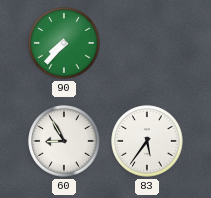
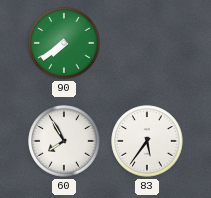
90: 7:37 -> 7:39
60: 8:55 -> 7:55
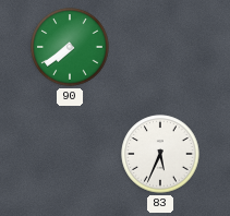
60: 7:55 -> none
83: 5:36 -> 5:34
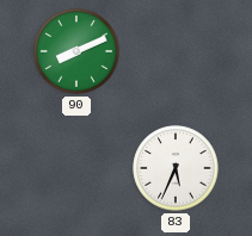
90: 7:39 -> 8:11
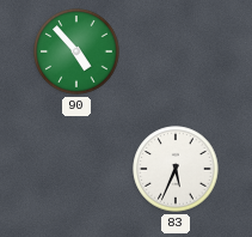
90: 8:11 -> 4:53
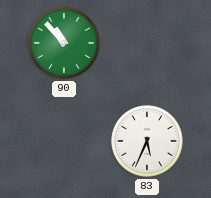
90: 4:53 -> 10:53
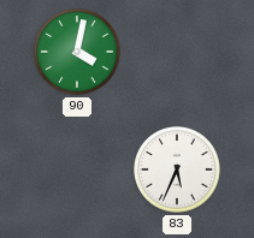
90: 10:53 -> 4:02
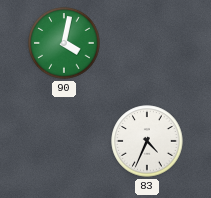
83: 5:34 -> 4:34
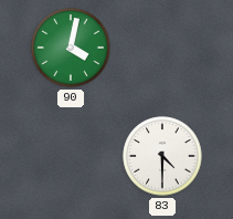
83: 4:34 -> 4:30
